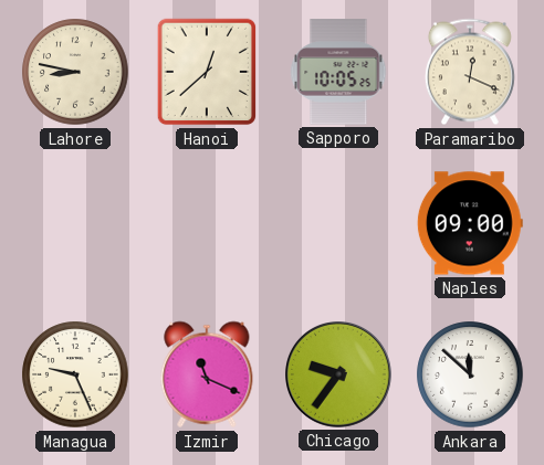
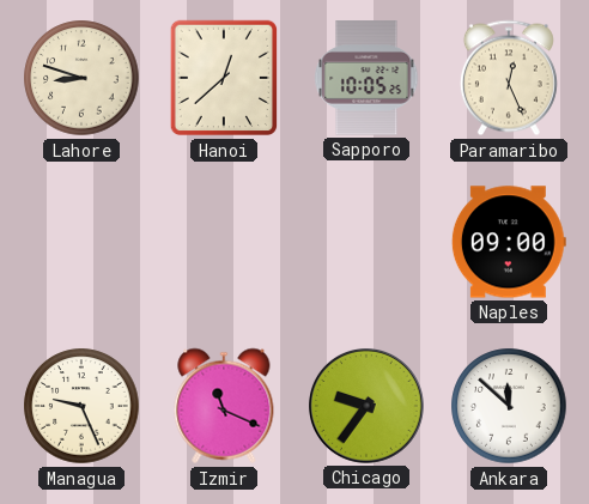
Lahore: 8:47 -> 8:48
Paramaribo: 12:19 -> 12:26
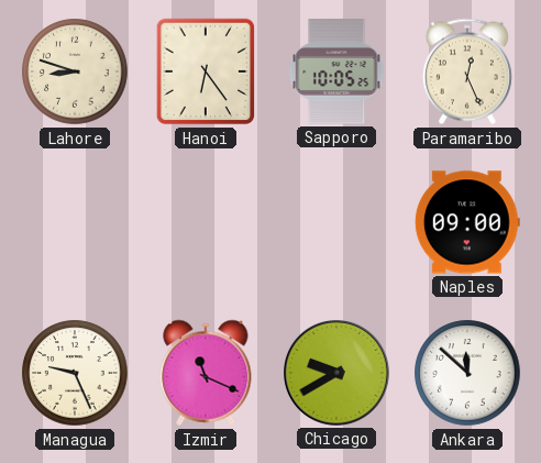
Hanoi: 12:38 -> 6:24
Chicago: 9:36 -> 9:40
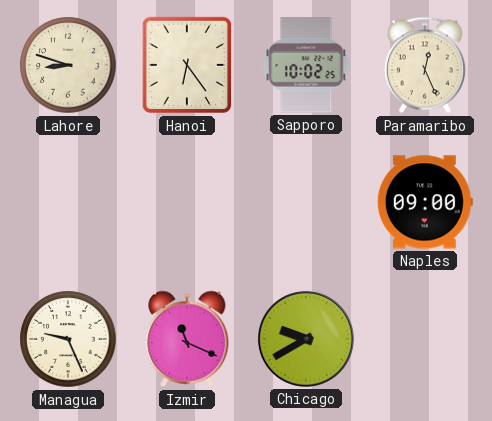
Sapporo: 10:05 -> 10:02
Ankara: 11:52 -> none
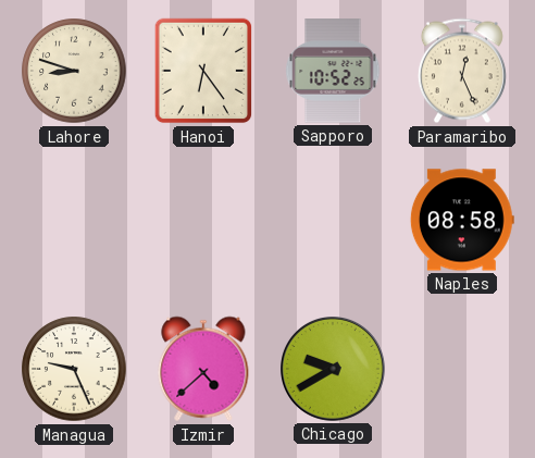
Sapporo: 10:02 -> 10:52
Naples: 09:00 -> 08:58
Izmir: 11:19 -> 4:38
